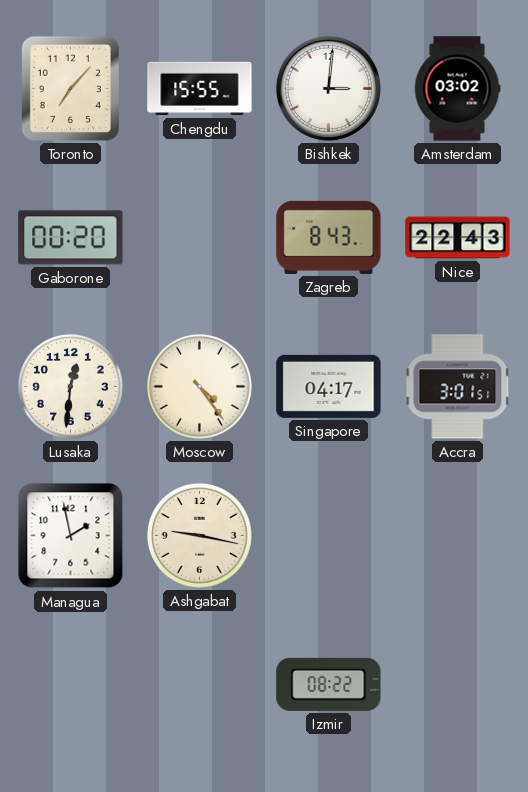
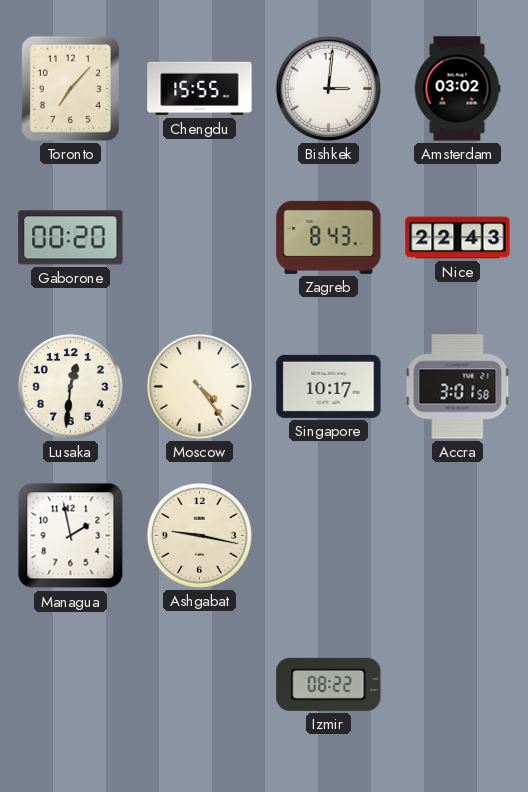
Singapore: 04:17 -> 10:17
Accra: 3:01:51 -> 3:01:58
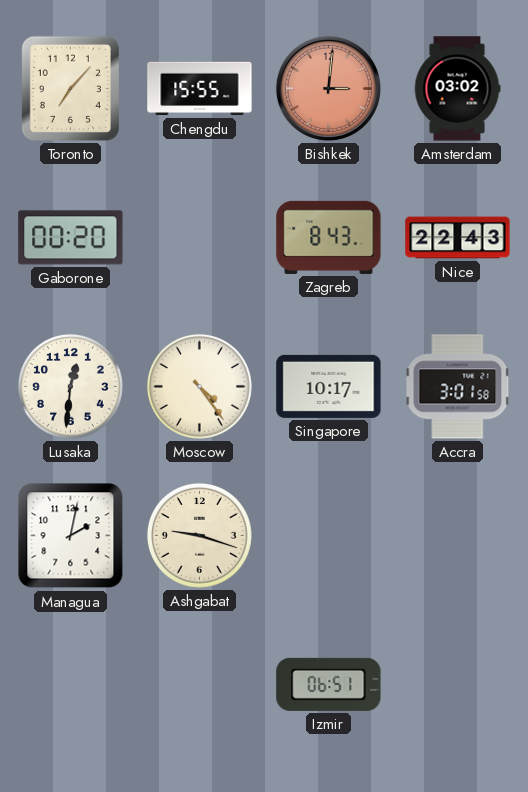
Bishkek dial: white -> salmon
Managua: 1:58 -> 2:02
Ashgabat: 9:17 -> 9:18
Izmir: 08:22 -> 06:51
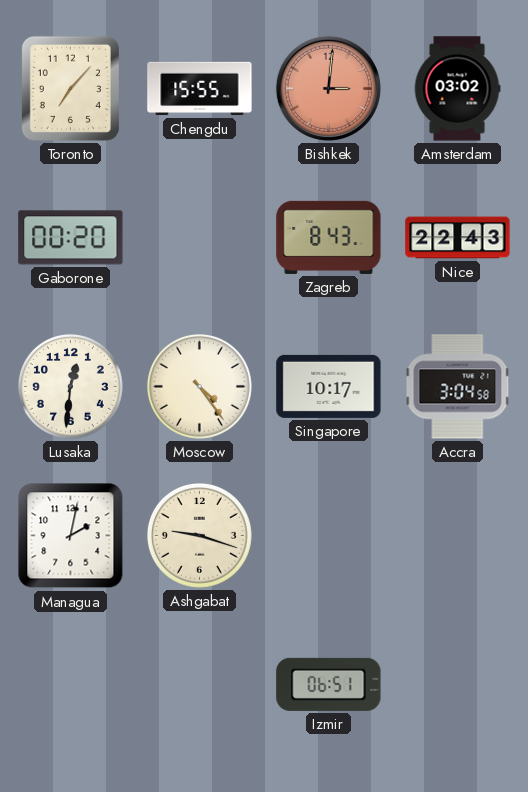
Accra: 3:01 -> 3:04
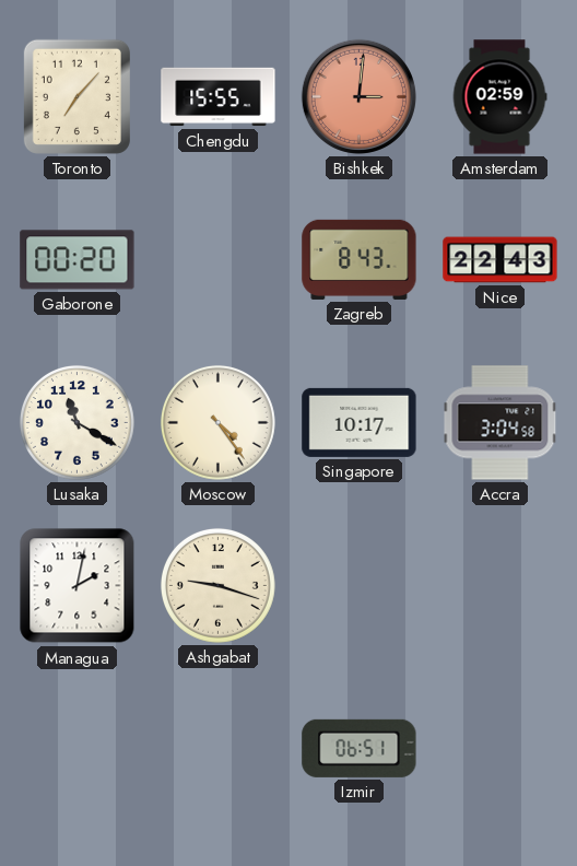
Amsterdam: 03:02 -> 02:59
Lusaka: 12:31 -> 11:20
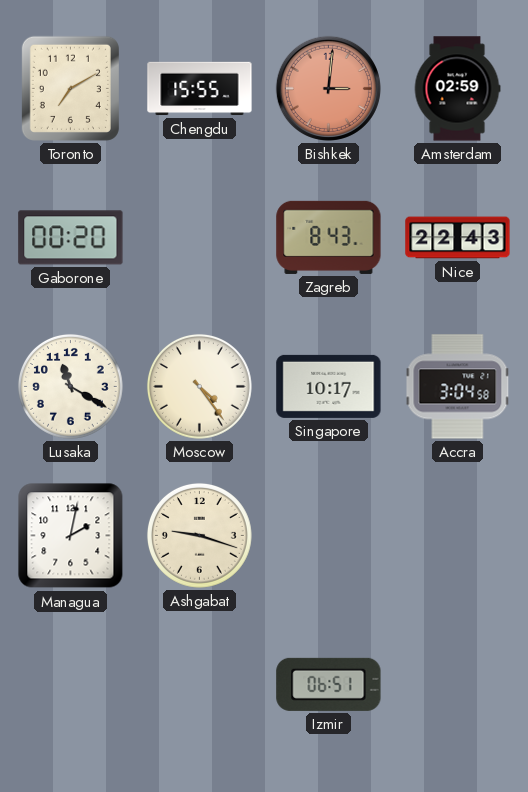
Toronto: 7:07 -> 7:10
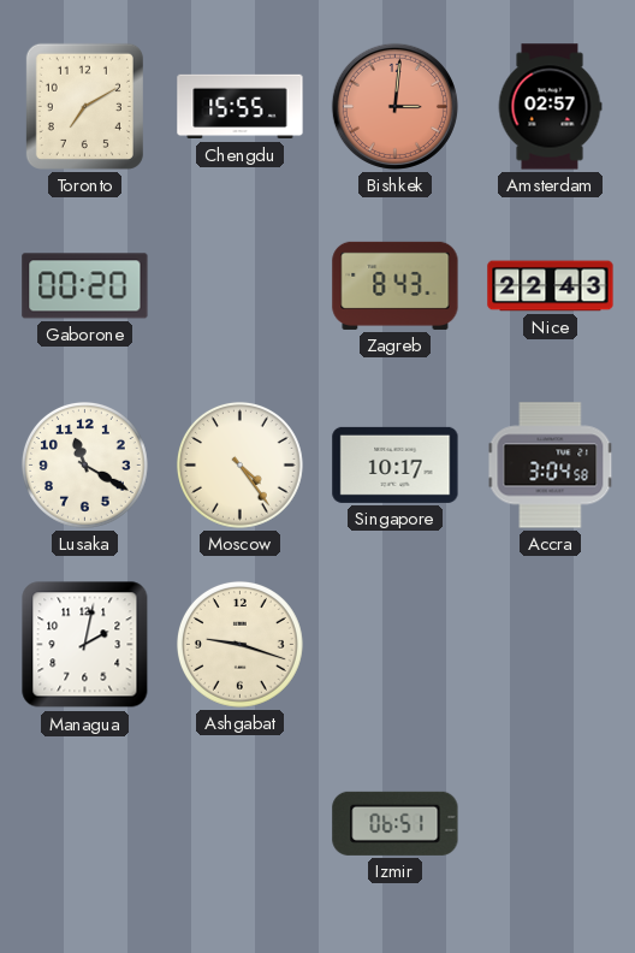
Amsterdam: 02:59 -> 02:57
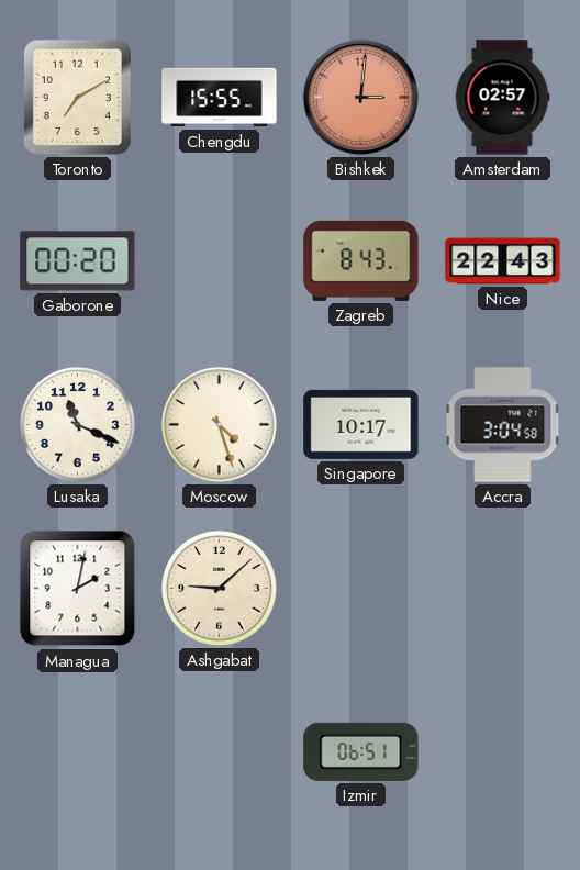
Lusaka: 11:20 -> 11:19
Moscow: 4:24 -> 4:27
Ashgabat: 9:18 -> 9:08
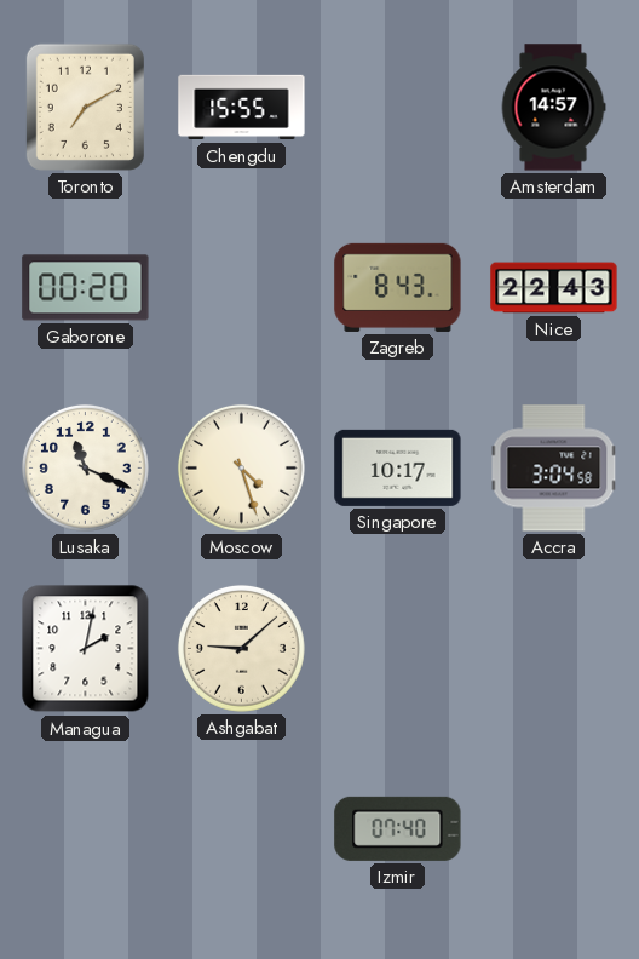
Bishkek: 3:01 -> none
Amsterdam: 02:57 -> 14:57
Izmir: 06:51 -> 07:40
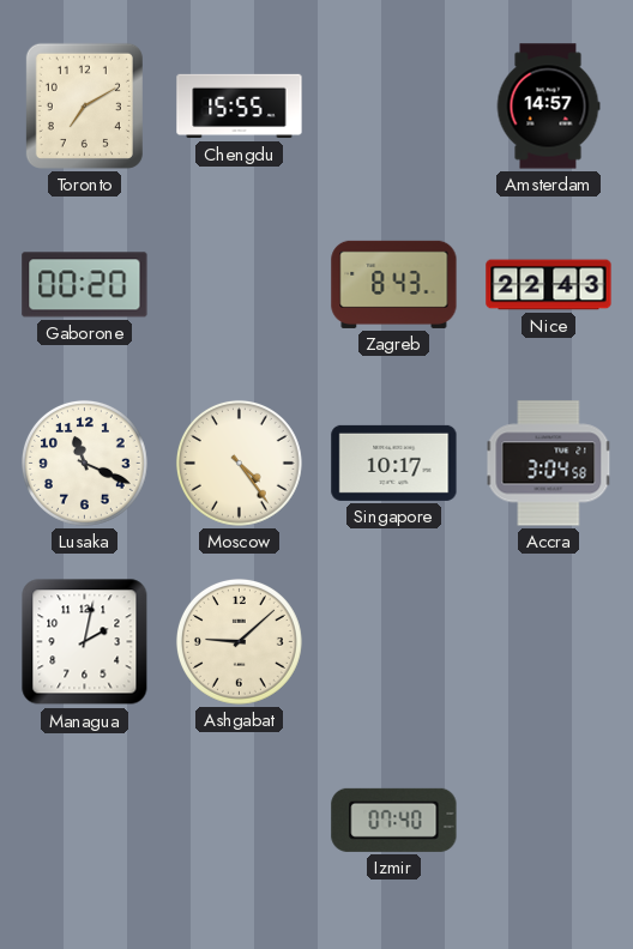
Moscow: 4:27 -> 4:24
